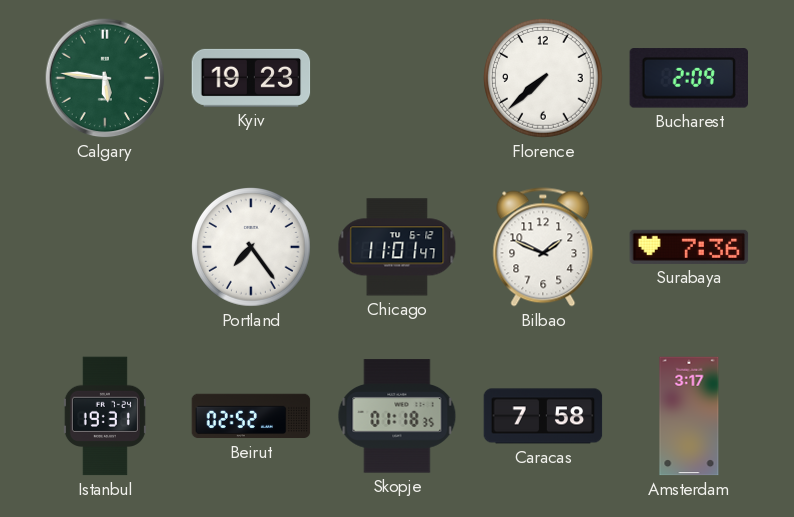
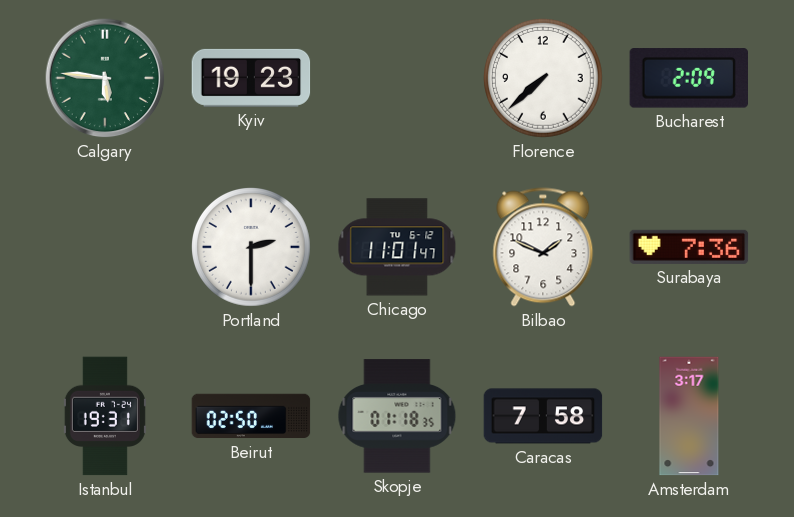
Portland: 7:24 -> 2:30
Beirut: 02:52 -> 02:50
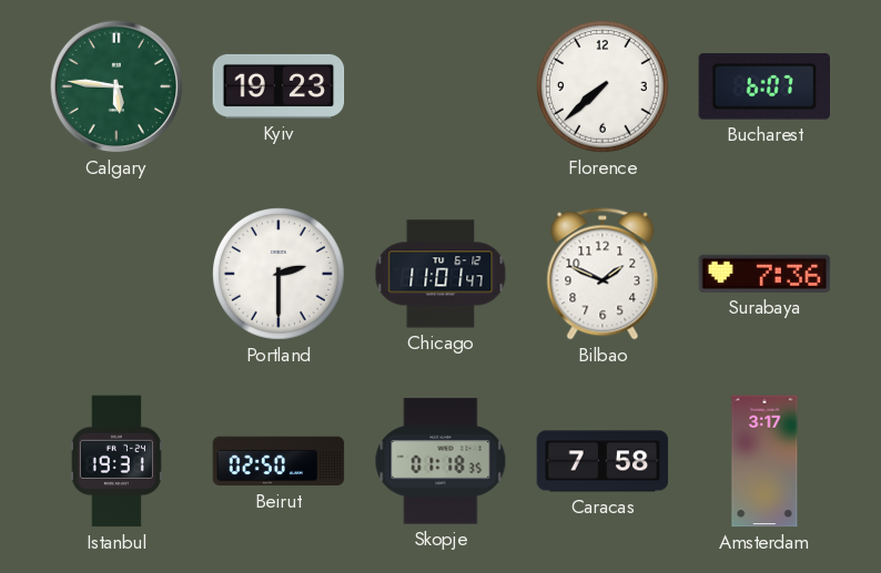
Bucharest: 2:09 -> 6:07
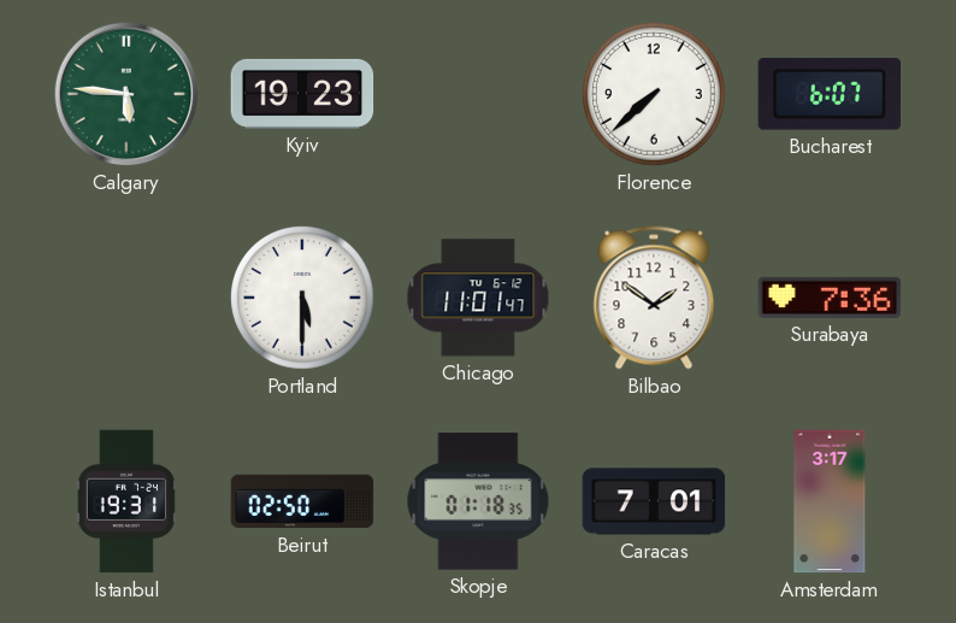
Portland: 2:30 -> 5:30
Bilbao: 1:49 -> 1:51
Caracas: 7:58 -> 7:01
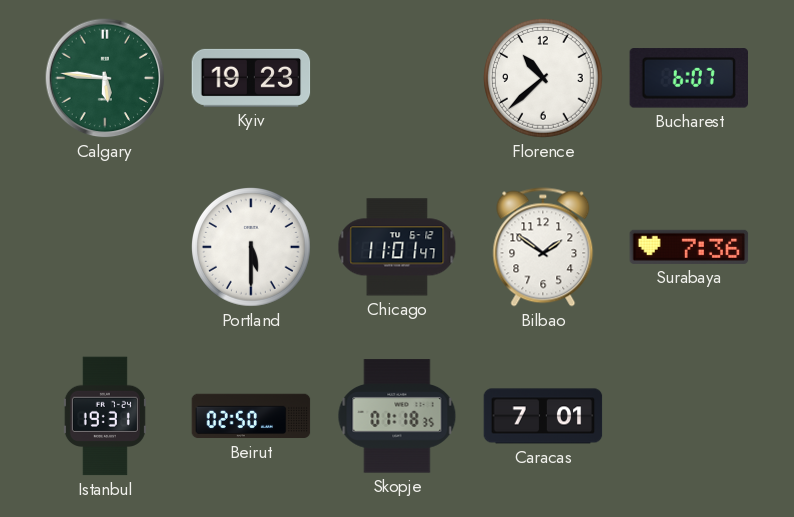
Florence: 7:38 -> 10:38
Amsterdam: 3:17 -> none
